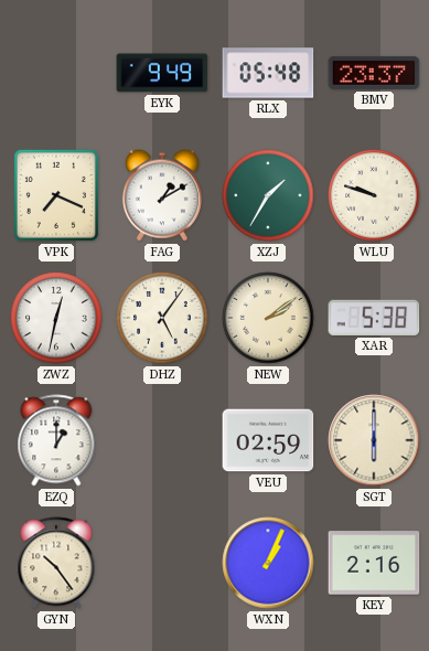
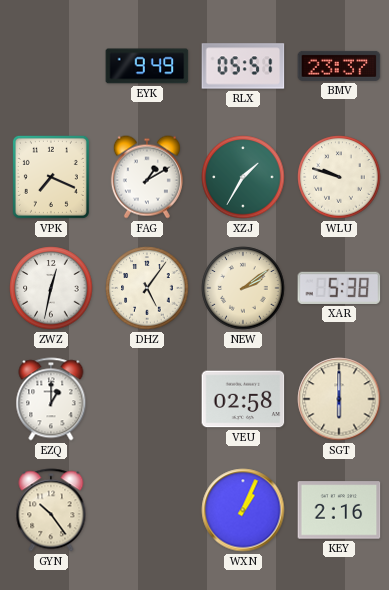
RLX: 05:48 -> 05:51
VEU: 02:59 -> 02:58
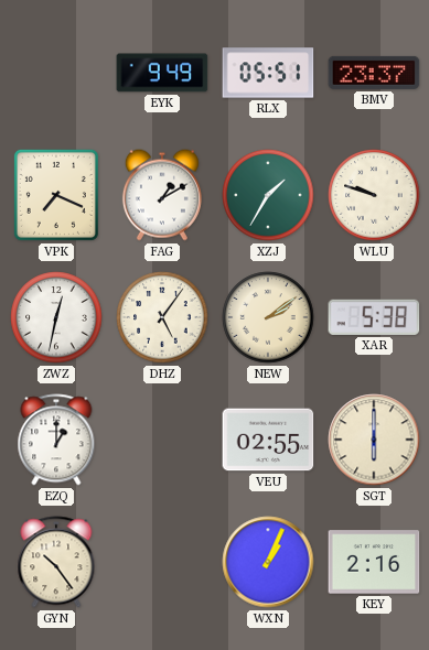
VEU: 02:58 -> 02:55
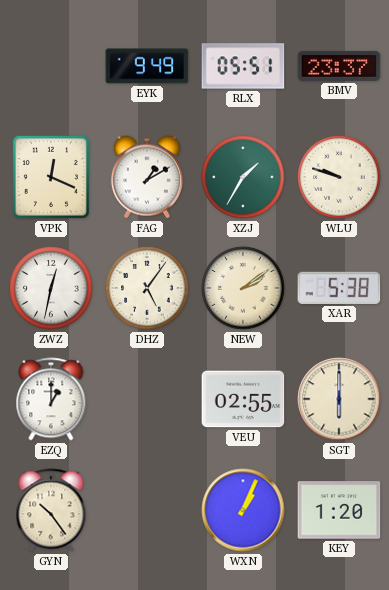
VPK: 7:19 -> 12:19
KEY: 2:16 -> 1:20
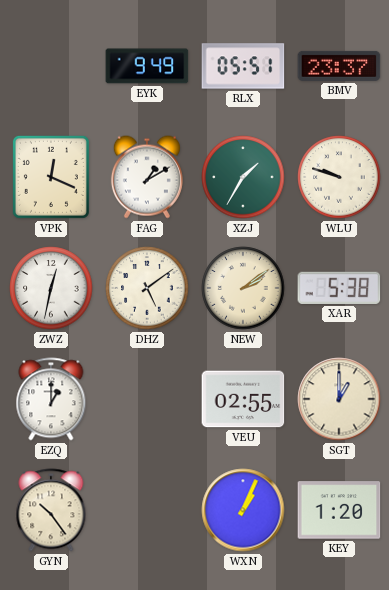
DHZ: 5:06 -> 5:09
SGT: 6:00 -> 1:00
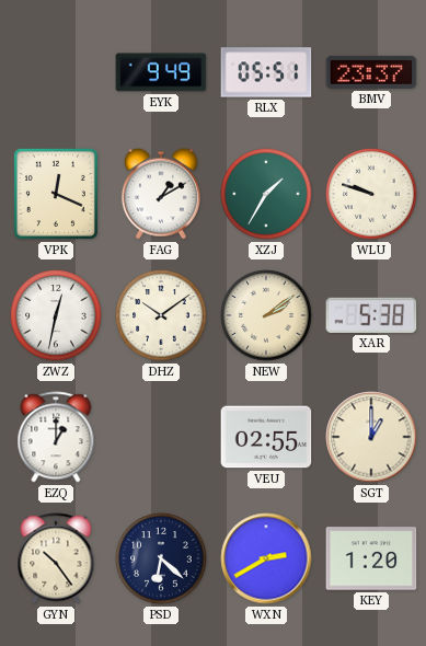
DHZ: 5:09 -> 10:09
PSD: none -> 6:22
WXN: 1:04 -> 2:40
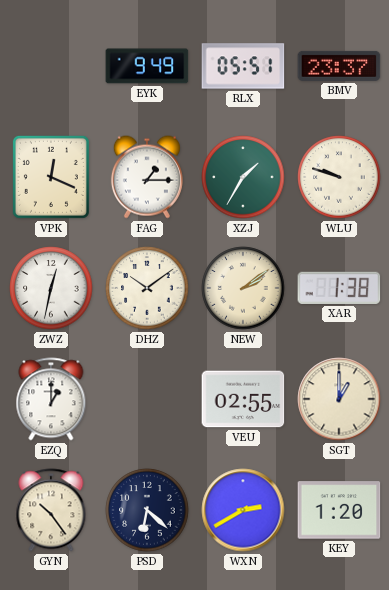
FAG: 1:10 -> 1:15
XAR: 5:38 -> 1:38
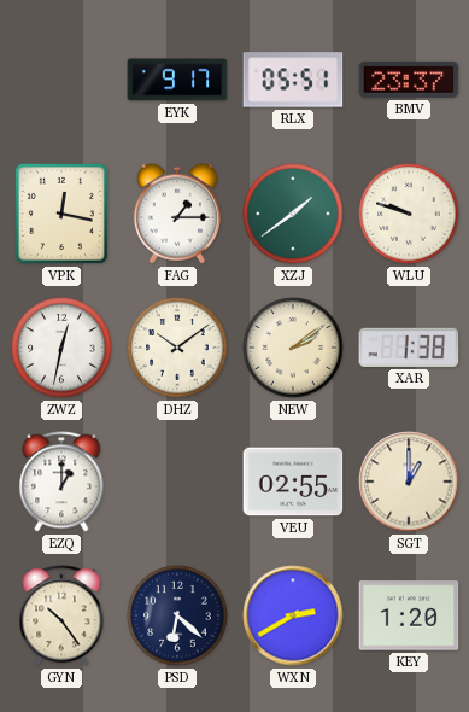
EYK: 9:49 -> 9:17
VPK: 12:19 -> 12:17
XZJ: 1:35 -> 1:39
